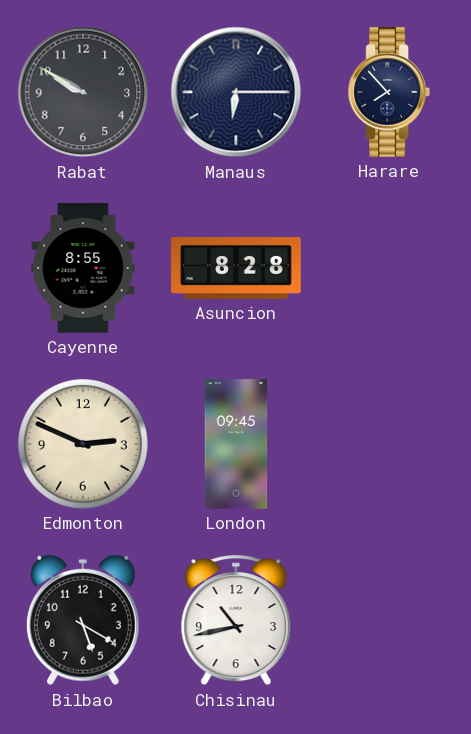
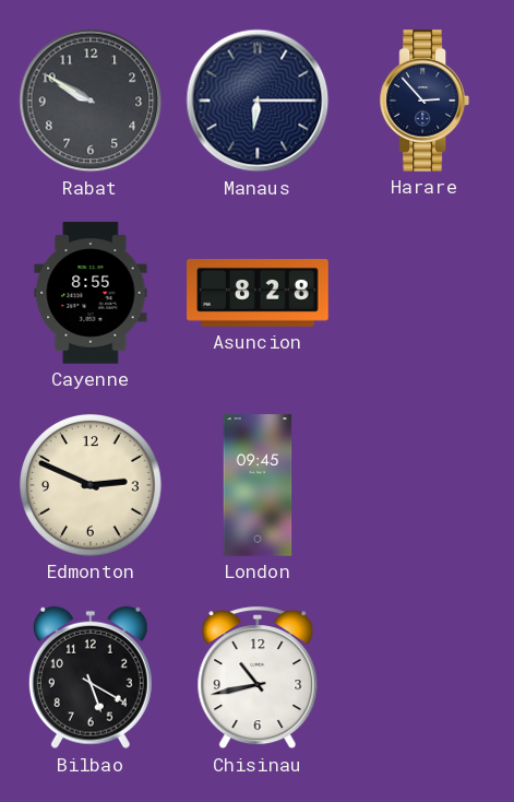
Harare: 7:53 -> 2:53
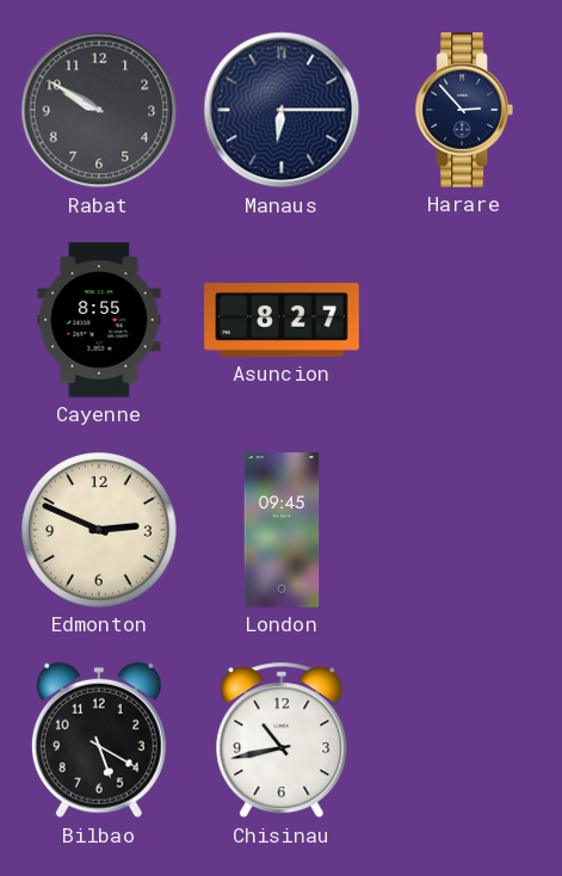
Asuncion: 8:28 -> 8:27
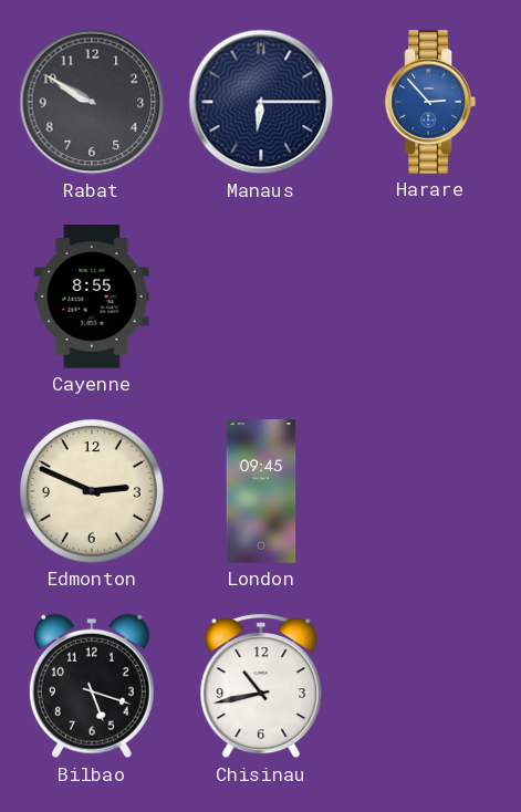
Harare dial: navy -> blue
Asuncion: 8:27 -> none
Bilbao: 5:20 -> 5:18
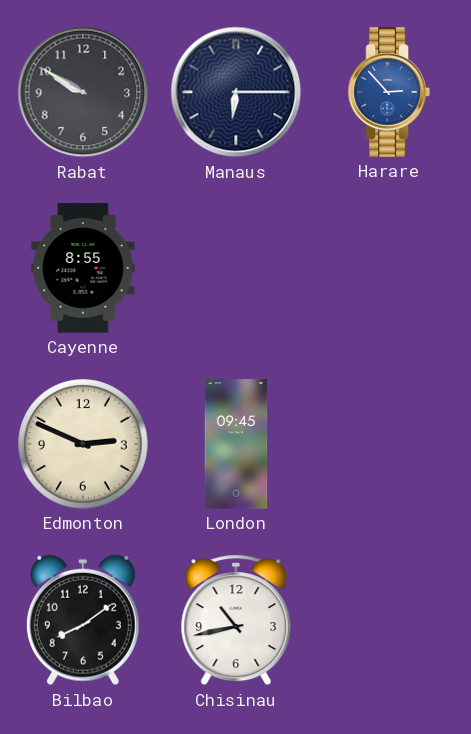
Bilbao: 5:18 -> 8:09
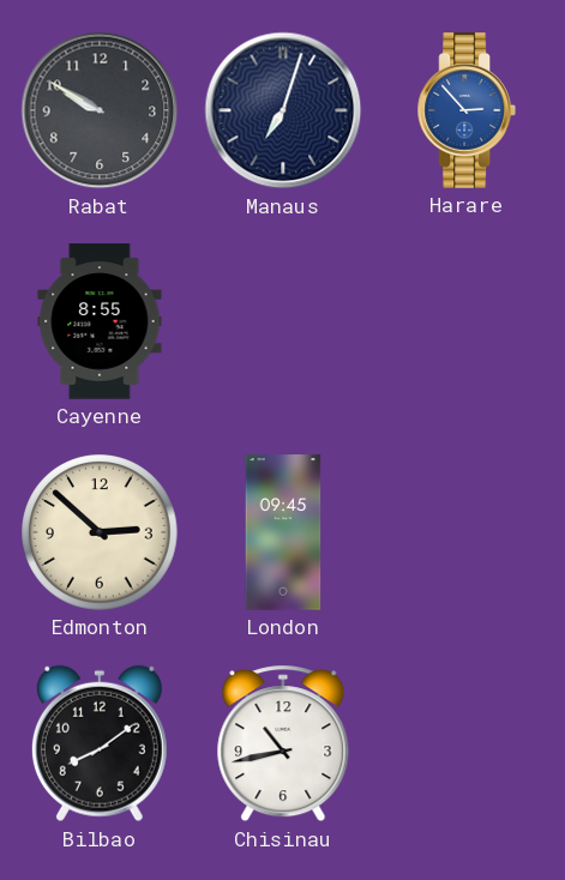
Manaus: 6:15 -> 7:03
Edmonton: 2:49 -> 2:52
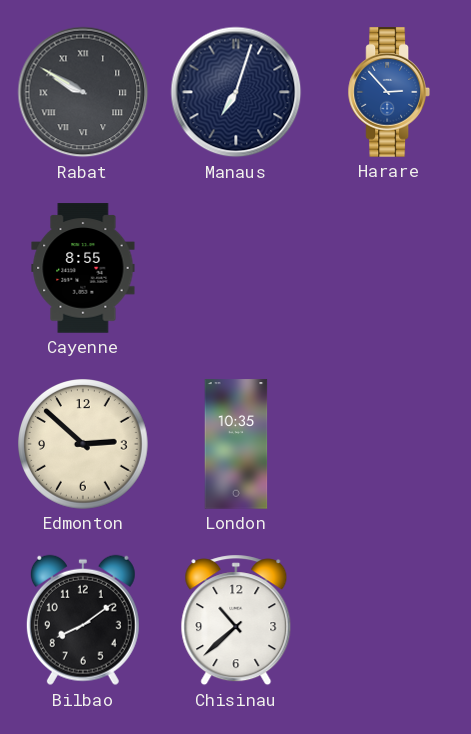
Rabat numerals: Arabic -> Roman
London: 09:45 -> 10:35
Chisinau: 10:43 -> 10:38
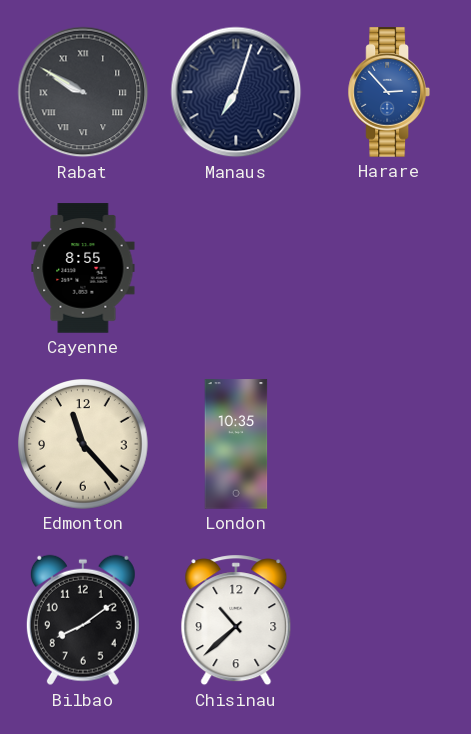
Edmonton: 2:52 -> 11:23
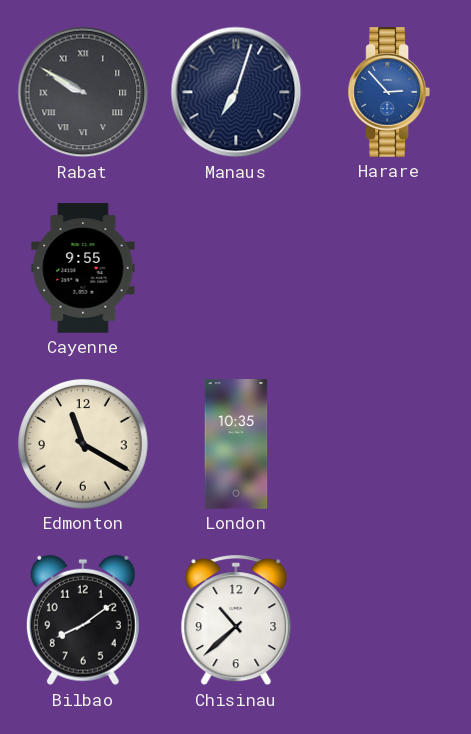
Cayenne: 8:55 -> 9:55
Edmonton: 11:23 -> 11:20
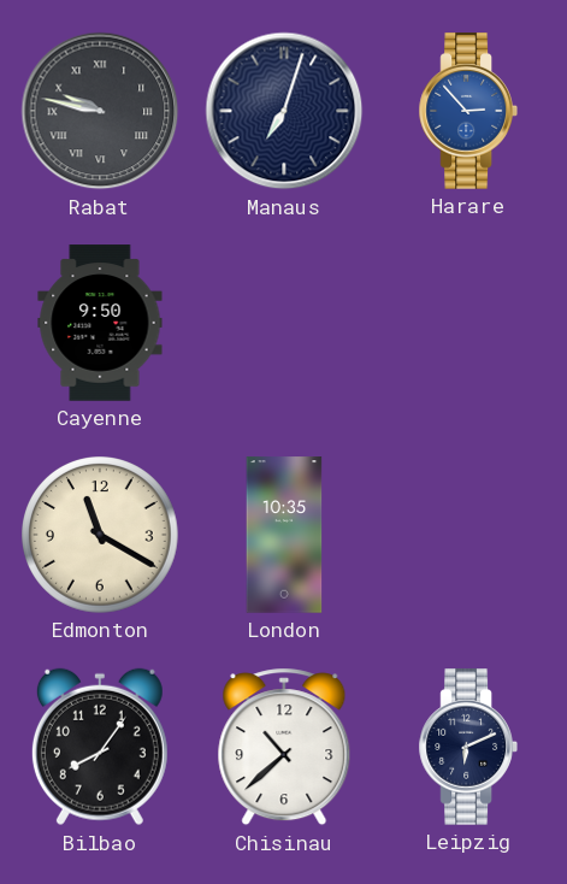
Rabat: 9:50 -> 9:47
Cayenne: 9:55 -> 9:50
Bilbao: 8:09 -> 8:06
Leipzig: none -> 6:11
